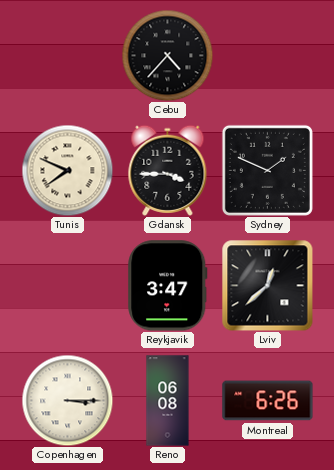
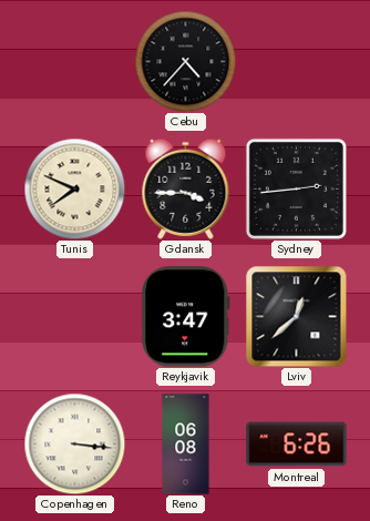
Sydney: 1:49 -> 2:44
Copenhagen: 3:15 -> 3:16
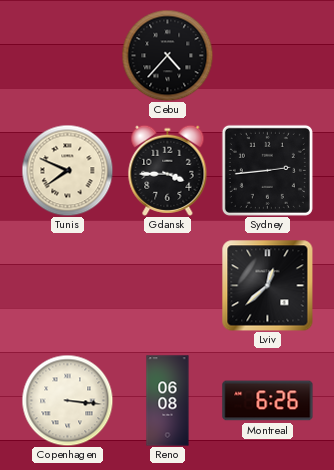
Reykjavik: 3:47 -> none
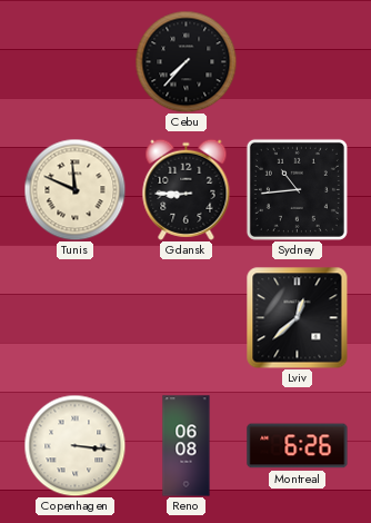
Cebu: 4:37 -> 7:37
Tunis: 7:49 -> 11:49
Gdansk: 3:45 -> 8:45
Sydney: 2:44 -> 10:44
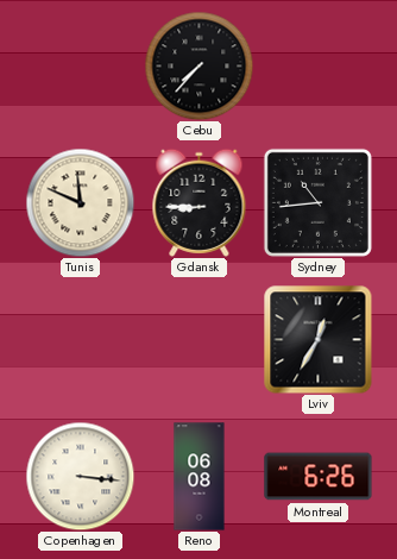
Lviv: 12:38 -> 12:35
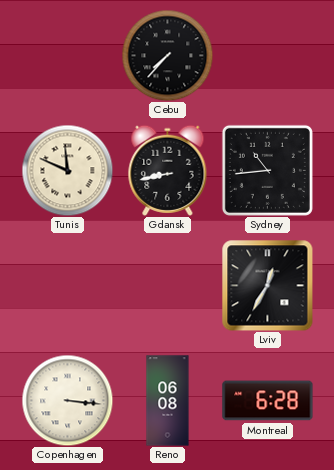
Gdansk: 8:45 -> 8:43
Montreal: 6:26 -> 6:28
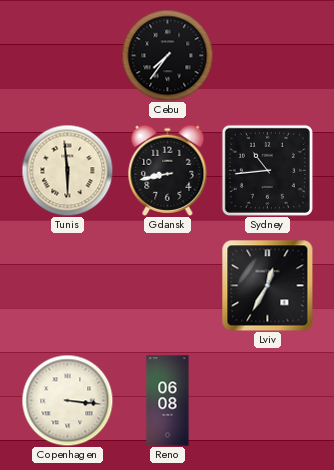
Cebu: 7:37 -> 7:36
Tunis: 11:49 -> 5:59
Montreal: 6:28 -> none
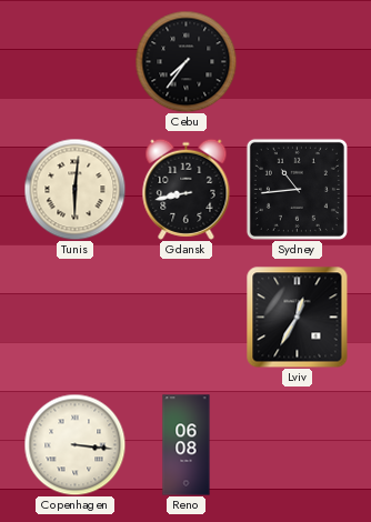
Tunis: 5:59 -> 6:01
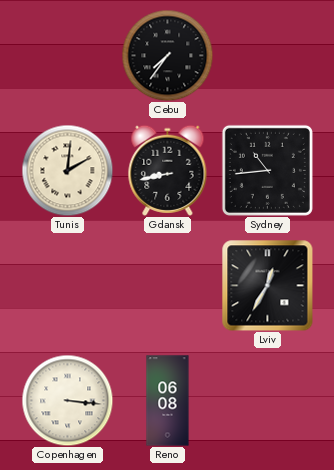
Tunis: 6:01 -> 2:01
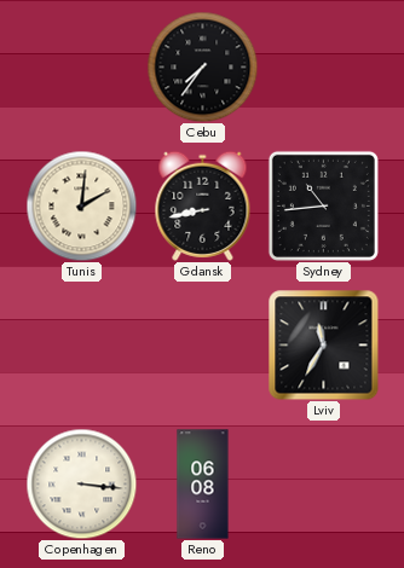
Lviv: 12:35 -> 11:35
